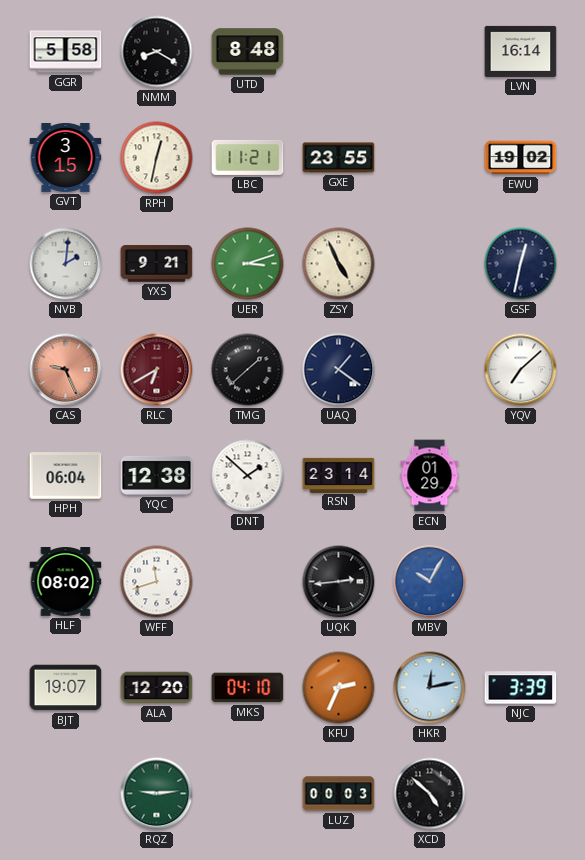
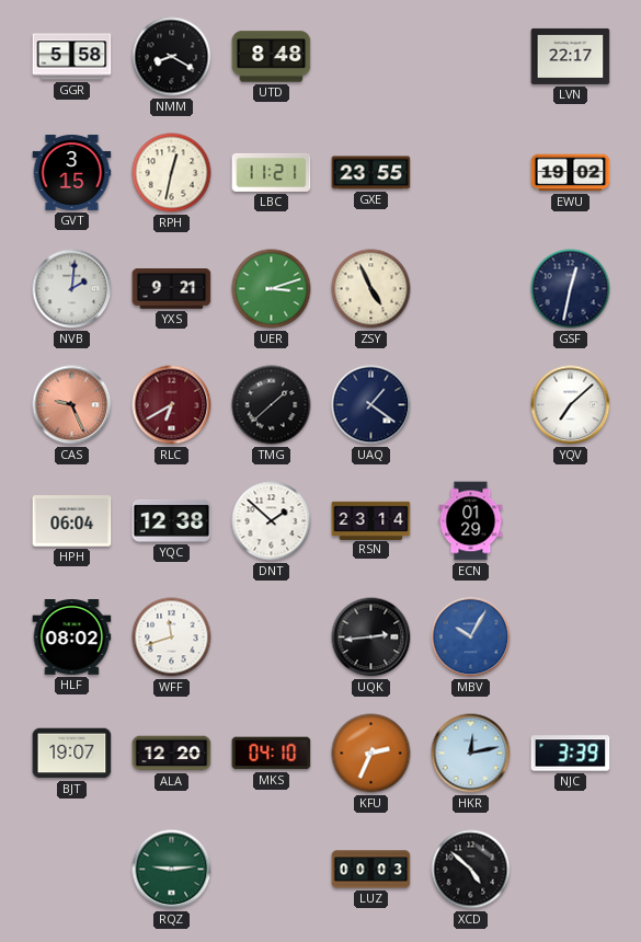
LVN: 16:14 -> 22:17
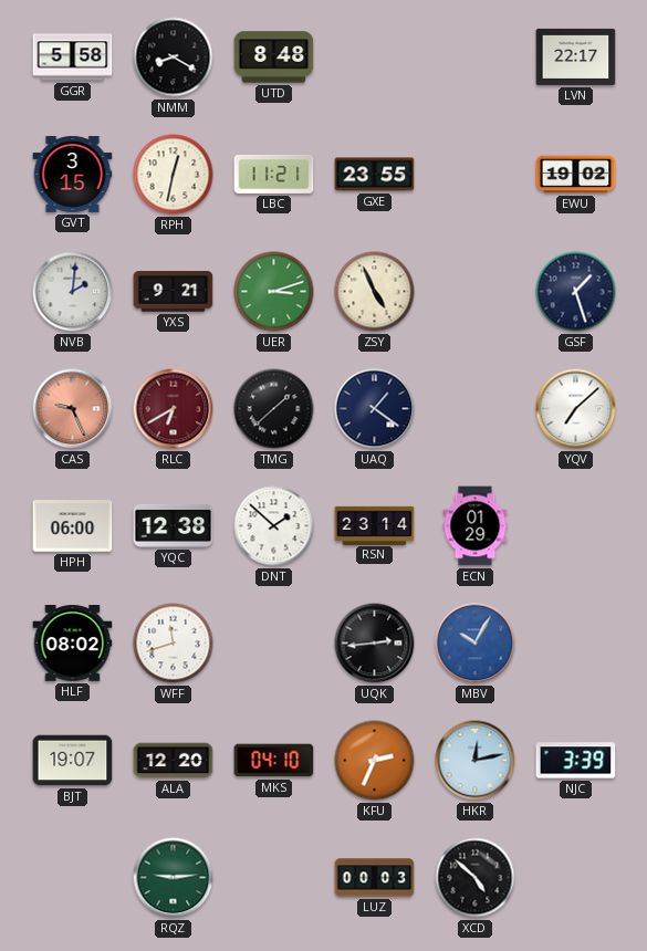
GSF: 12:32 -> 1:27
HPH: 06:04 -> 06:00
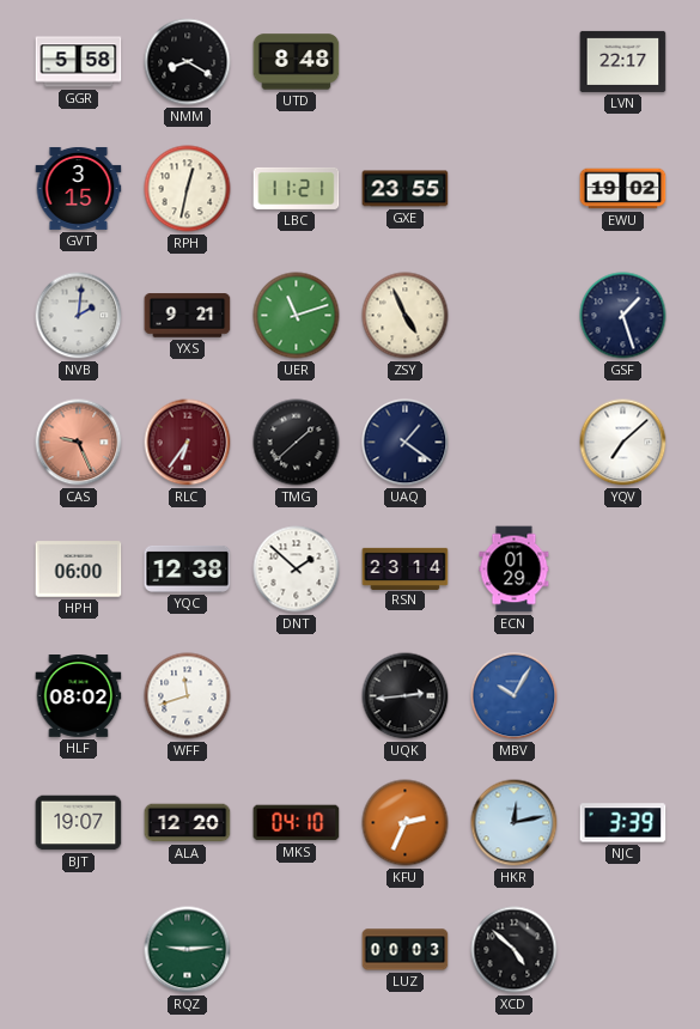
UER: 3:12 -> 11:12
RLC: 6:40 -> 6:36
